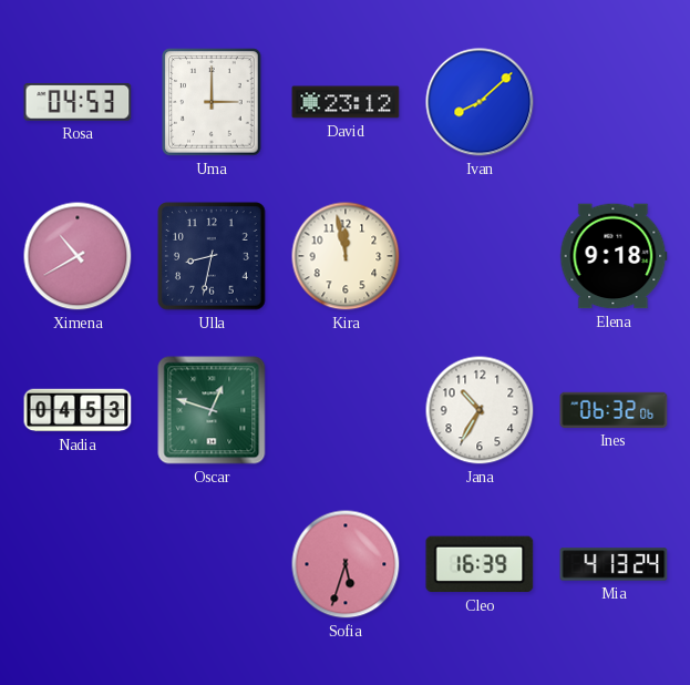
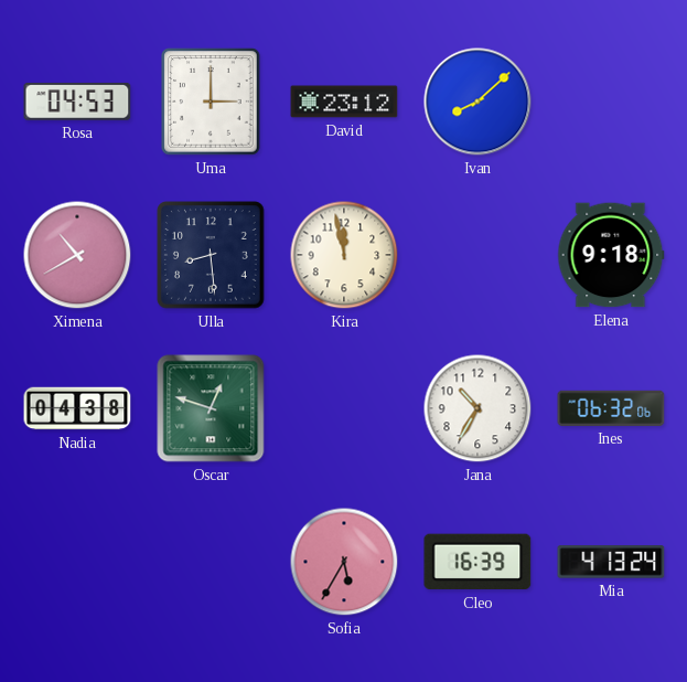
Ulla: 8:32 -> 8:29
Nadia: 04:53 -> 04:38
Sofia: 5:33 -> 5:35
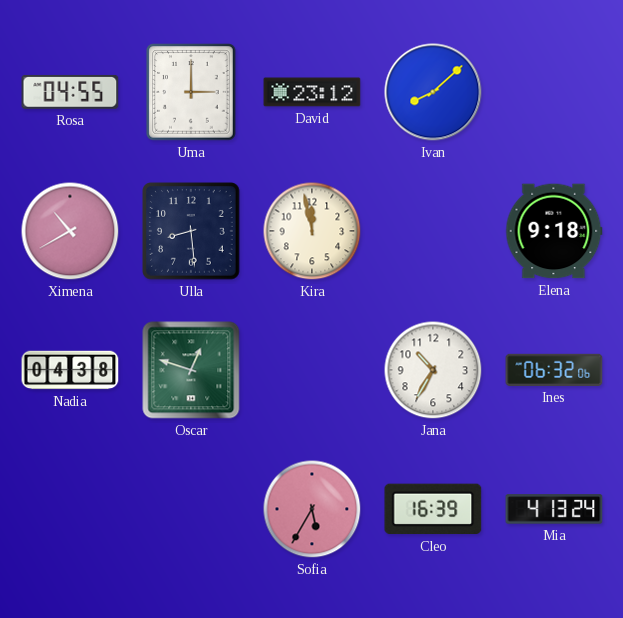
Rosa: 04:53 -> 04:55
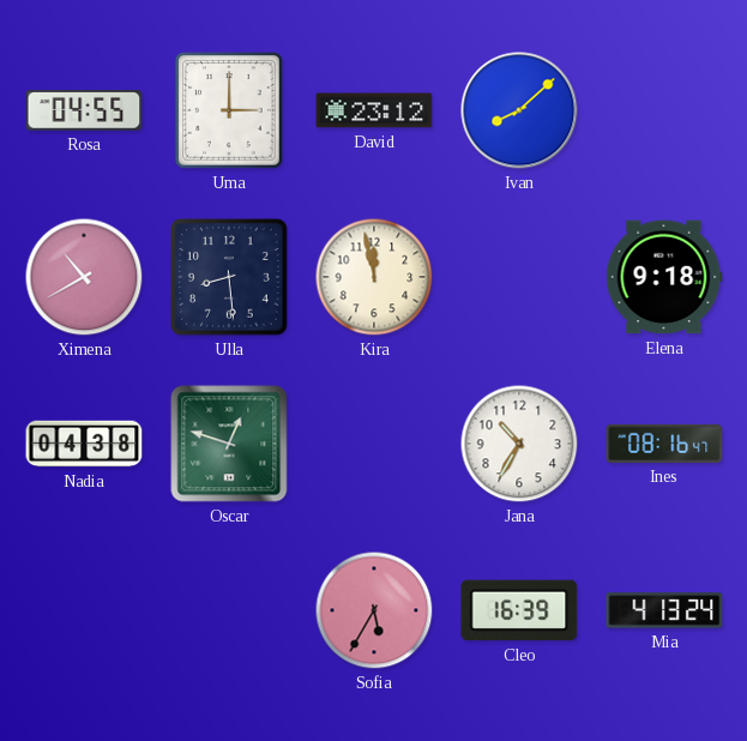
Ines: 06:32 -> 08:16
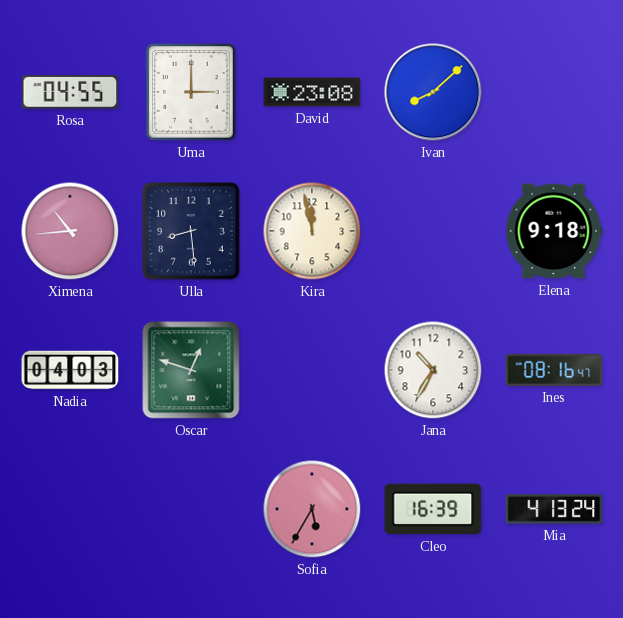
David: 23:12 -> 23:08
Ximena: 10:40 -> 10:44
Nadia: 04:38 -> 04:03
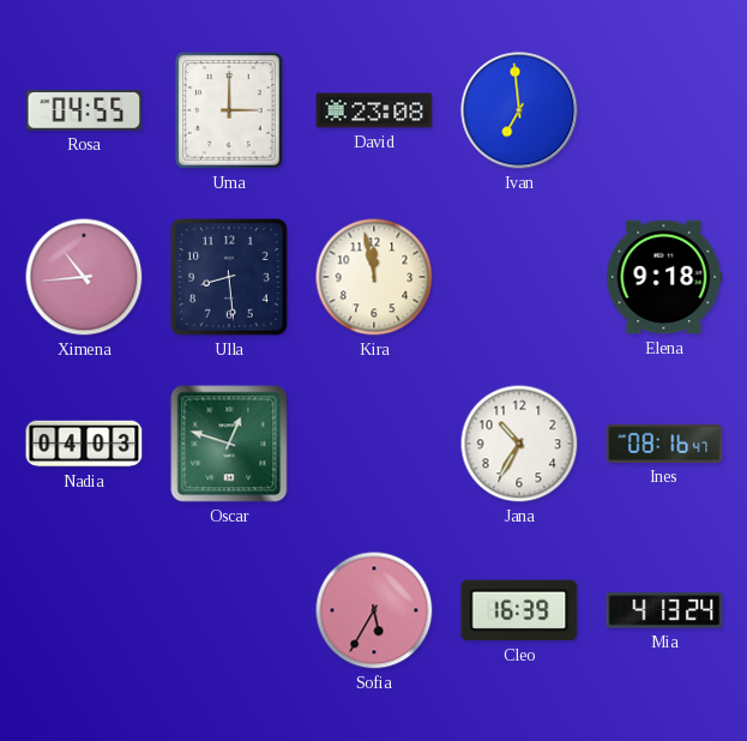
Ivan: 8:08 -> 6:59
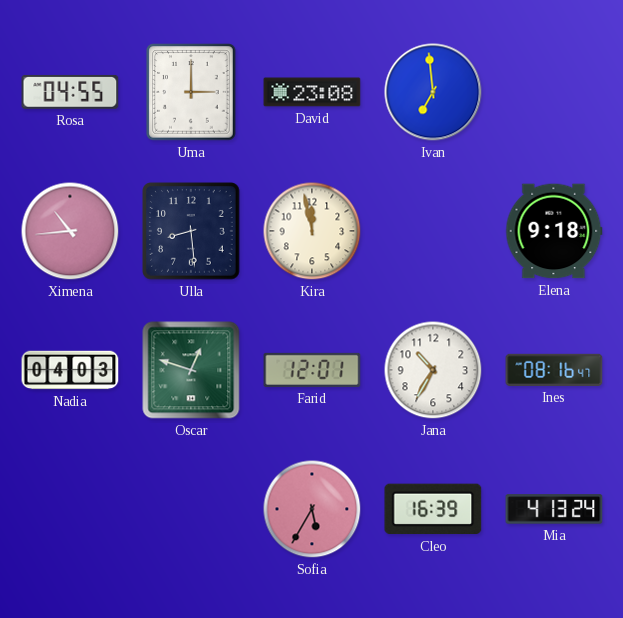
Farid: none -> 12:01
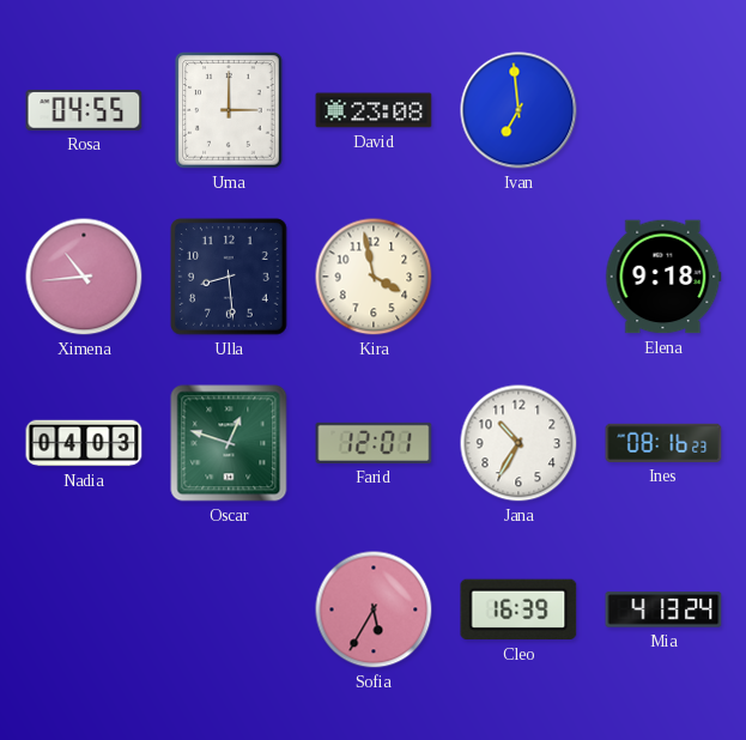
Kira: 11:58 -> 3:58
Ines: 08:16:47 -> 08:16:23
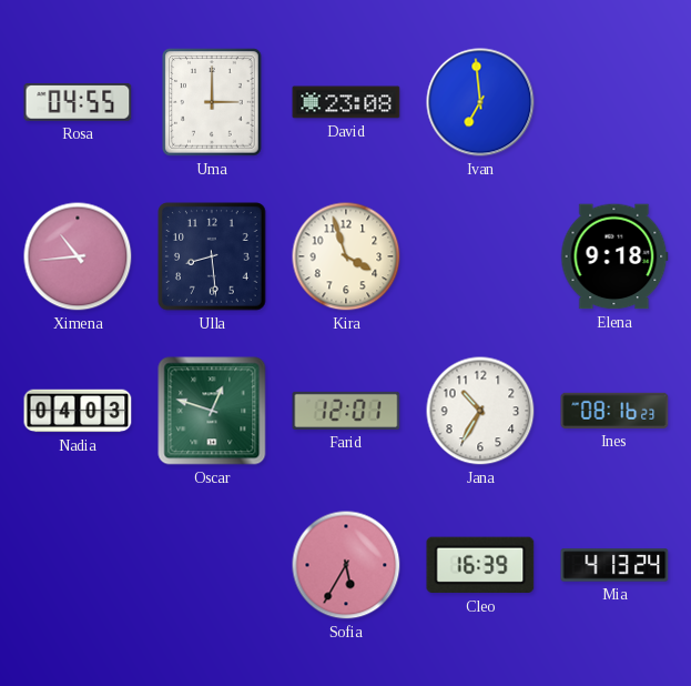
Kira: 3:58 -> 3:57
